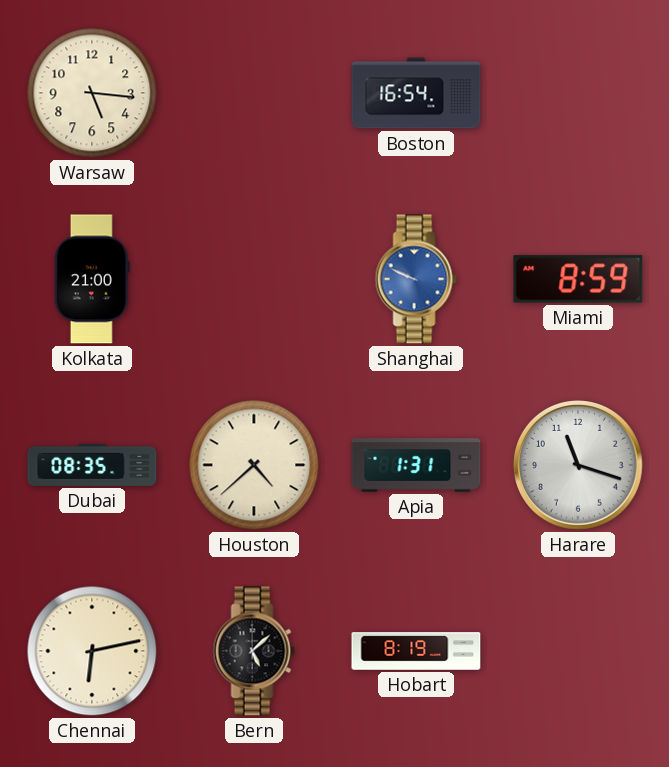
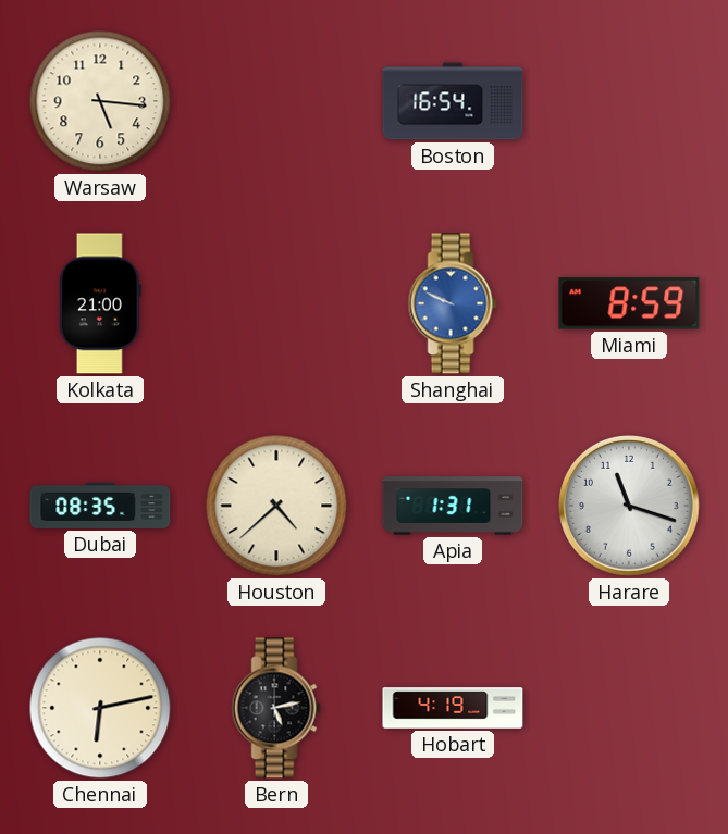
Bern: 5:08 -> 5:13
Hobart: 8:19 -> 4:19
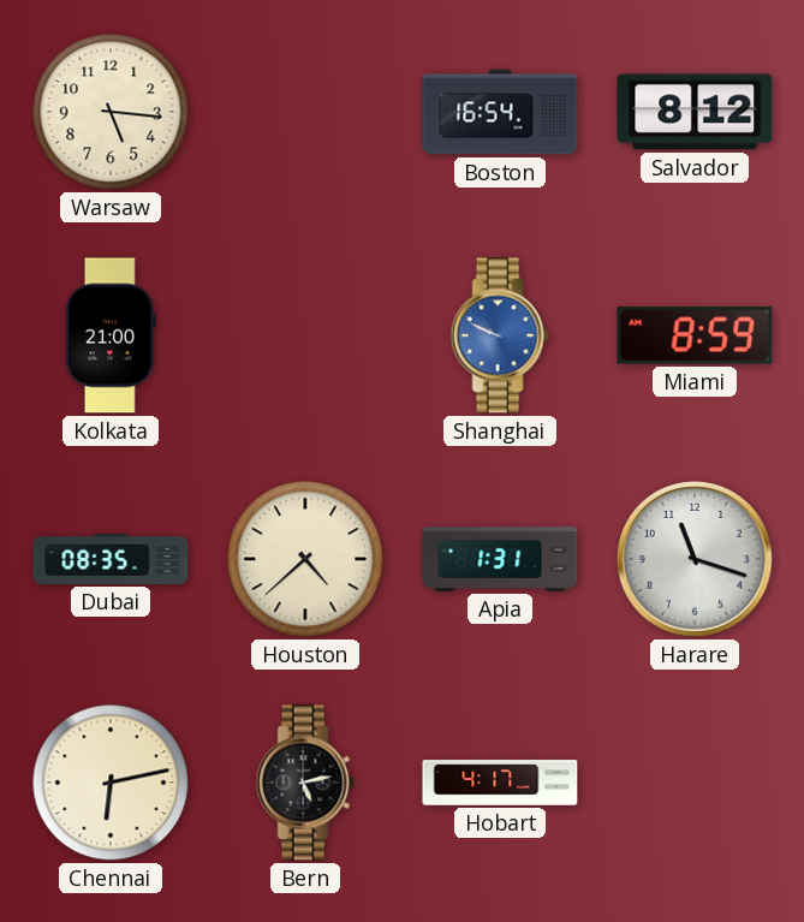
Salvador: none -> 8:12
Hobart: 4:19 -> 4:17
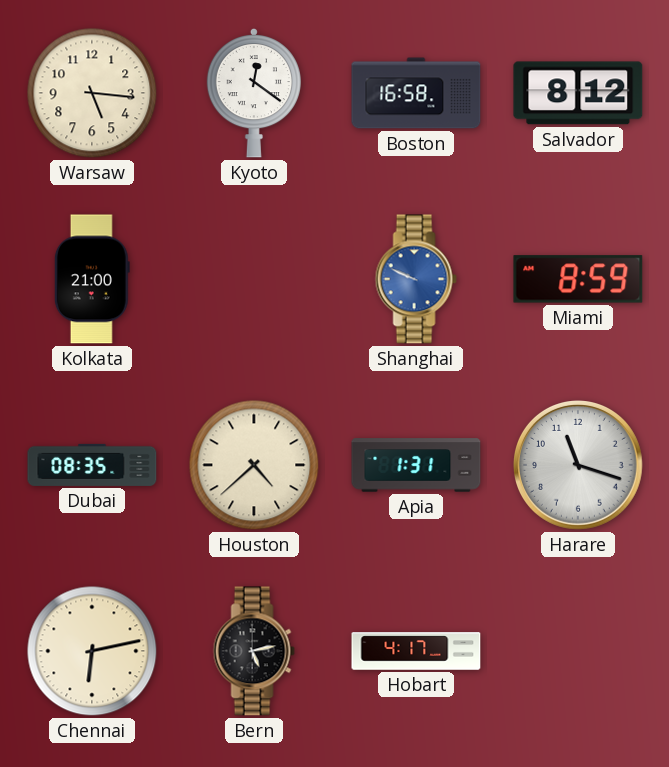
Kyoto: none -> 12:21
Boston: 16:54 -> 16:58
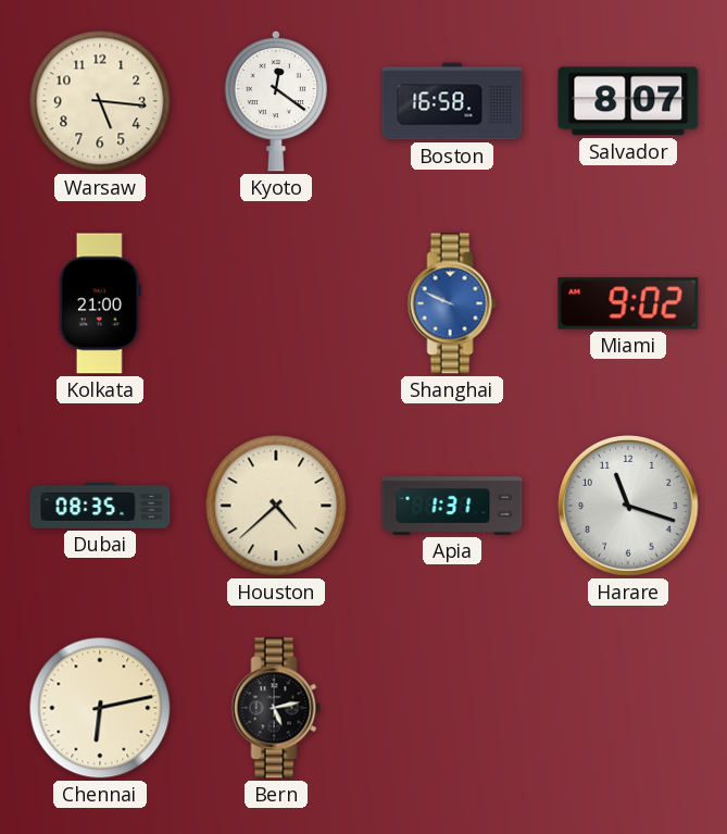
Salvador: 8:12 -> 8:07
Miami: 8:59 -> 9:02
Hobart: 4:17 -> none
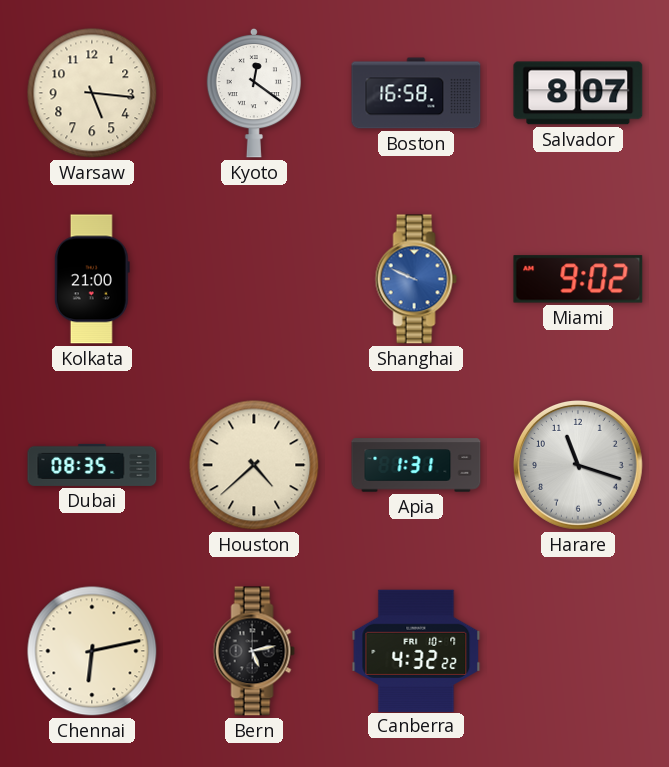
Canberra: none -> 4:32
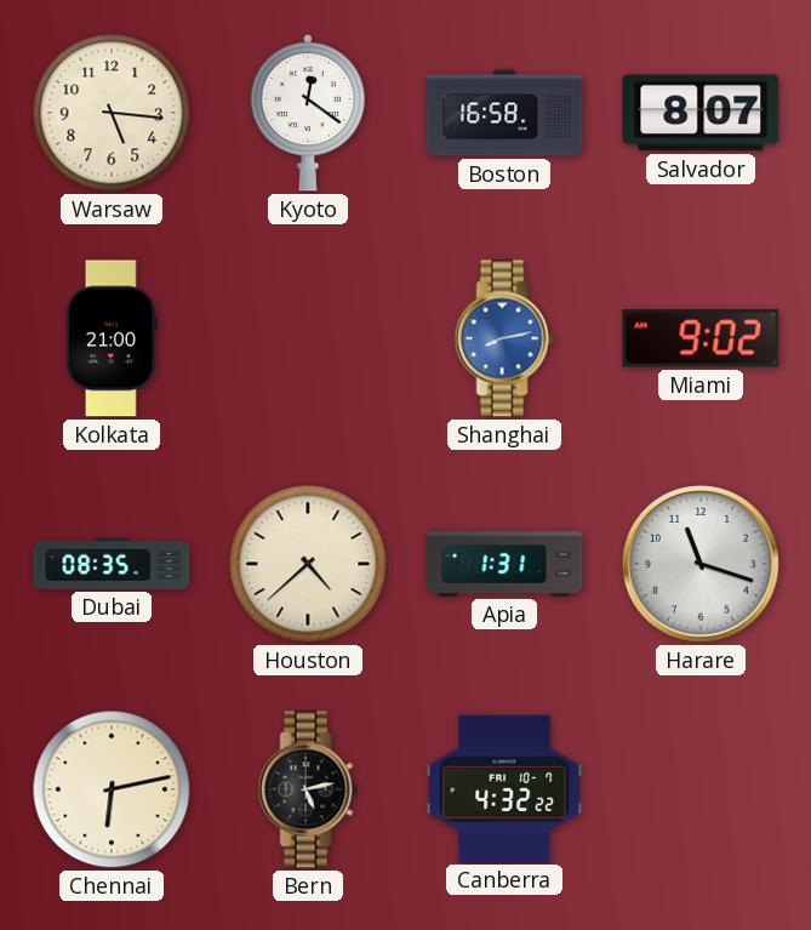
Shanghai: 9:49 -> 8:13
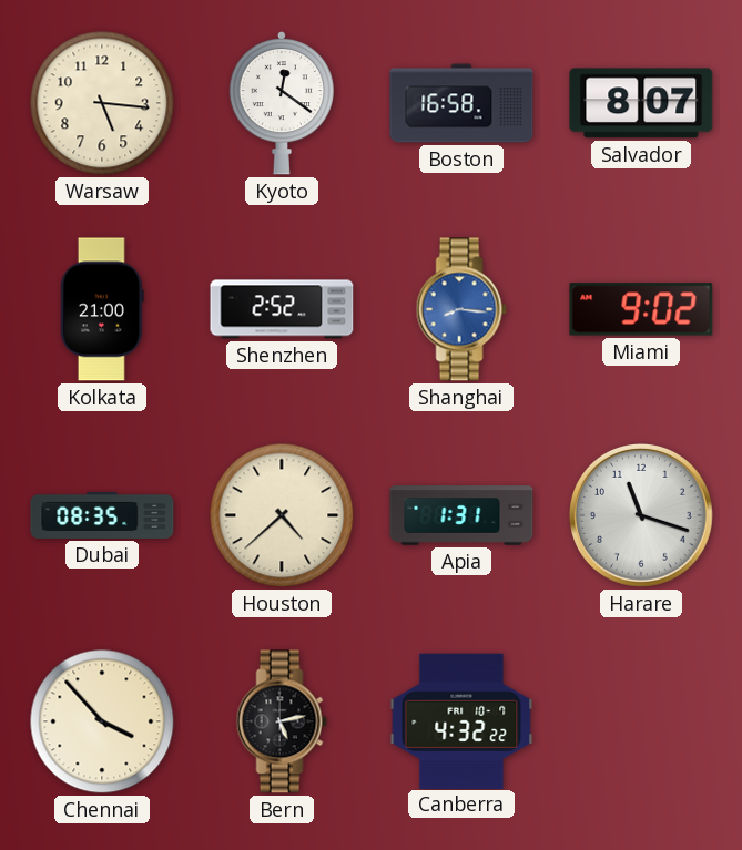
Shenzhen: none -> 2:52
Shanghai: 8:13 -> 8:16
Chennai: 6:13 -> 3:53
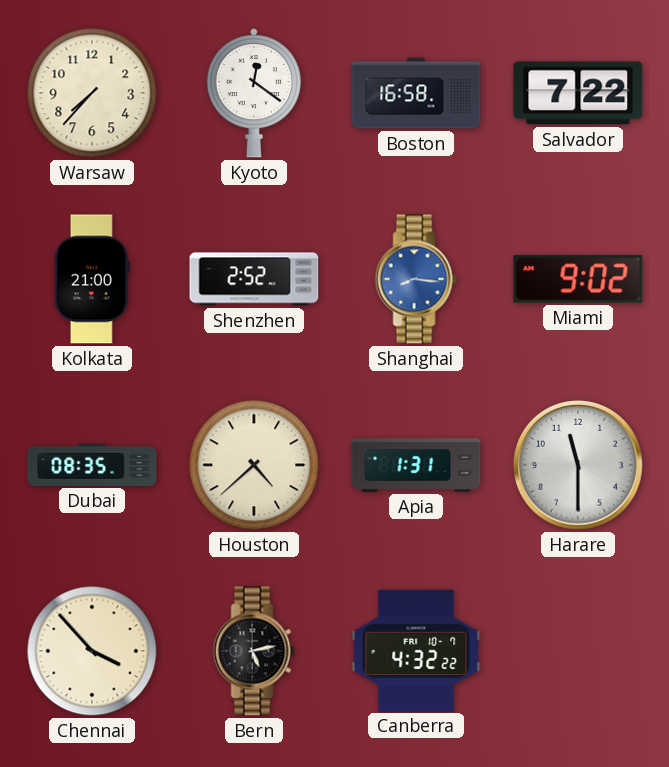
Warsaw: 5:16 -> 7:37
Salvador: 8:07 -> 7:22
Harare: 11:18 -> 11:30
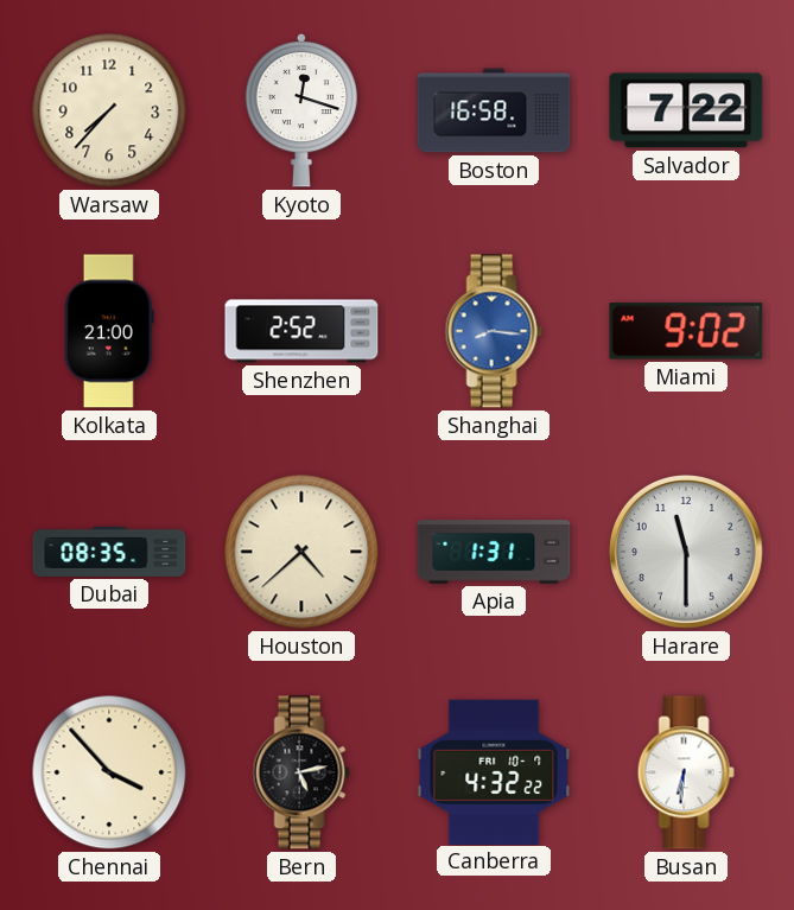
Kyoto: 12:21 -> 12:18
Busan: none -> 6:31
